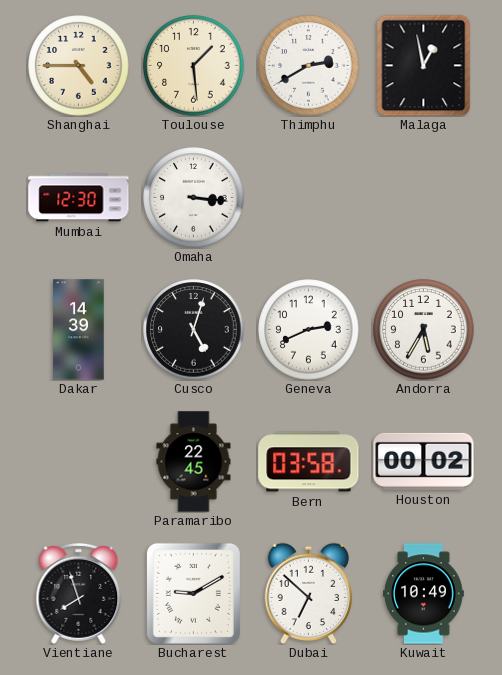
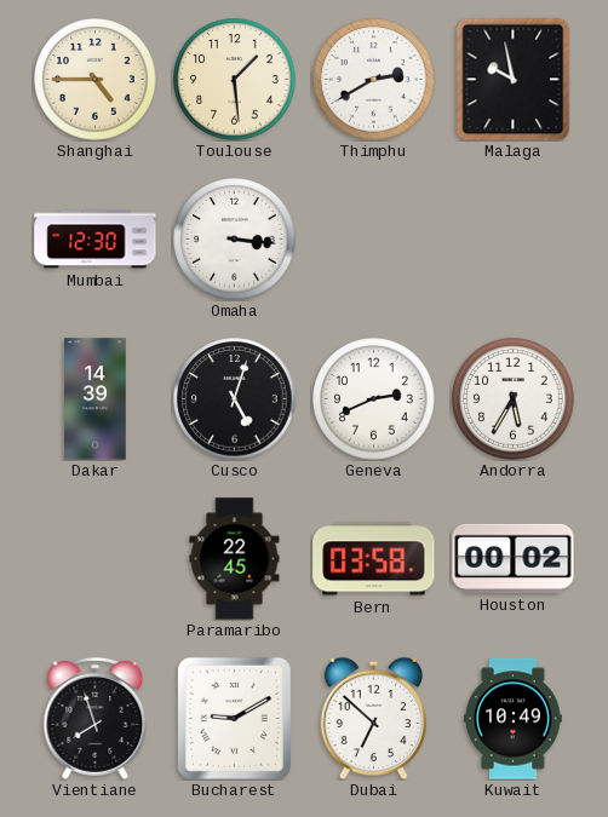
Malaga: 12:58 -> 9:58
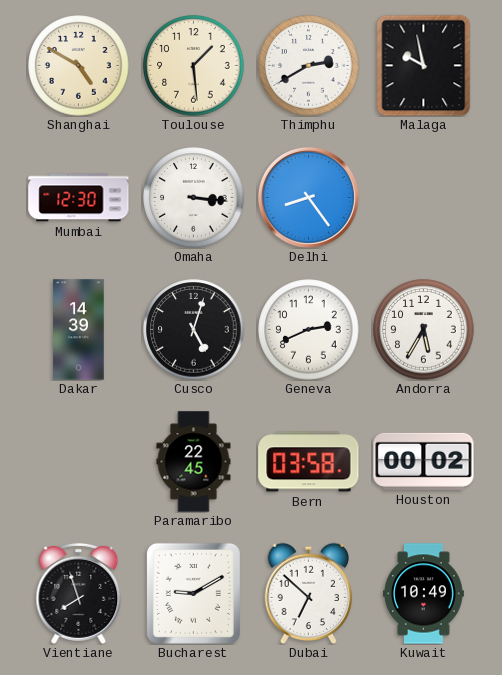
Shanghai: 4:45 -> 4:50
Delhi: none -> 8:24
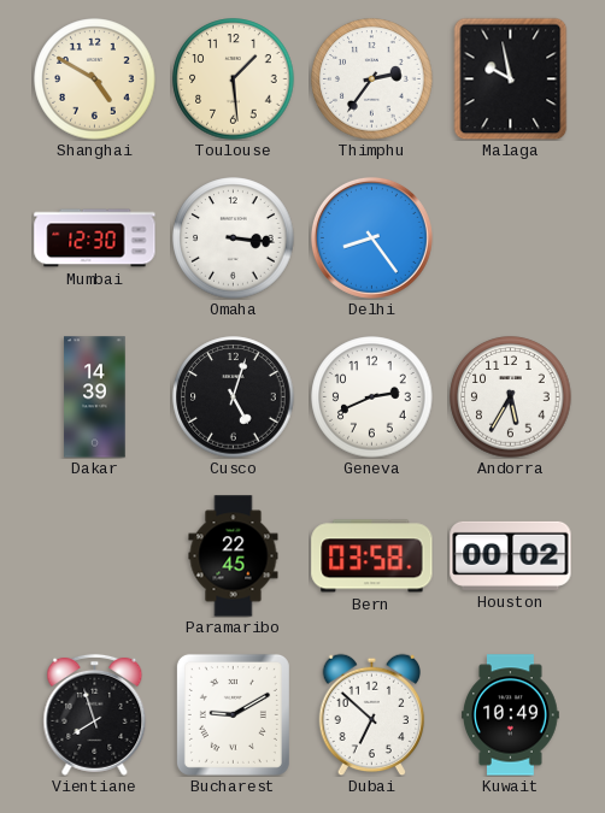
Thimphu: 2:40 -> 2:36
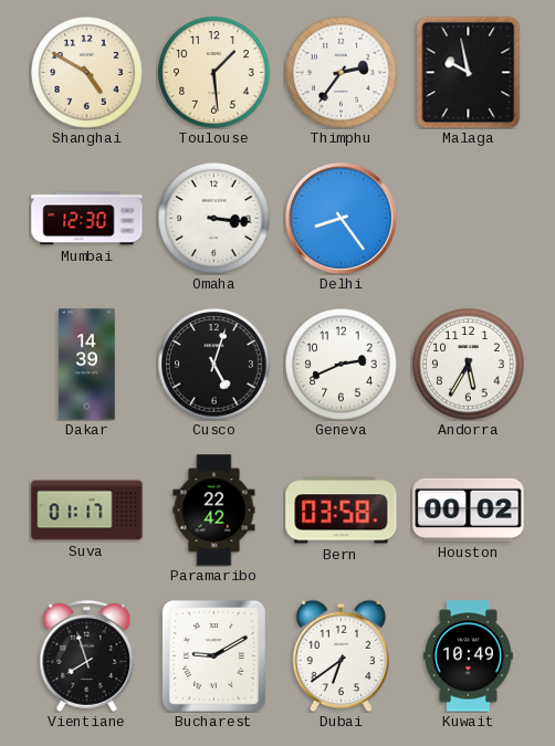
Suva: none -> 01:17
Paramaribo: 22:45 -> 22:42
Dubai: 6:52 -> 6:39
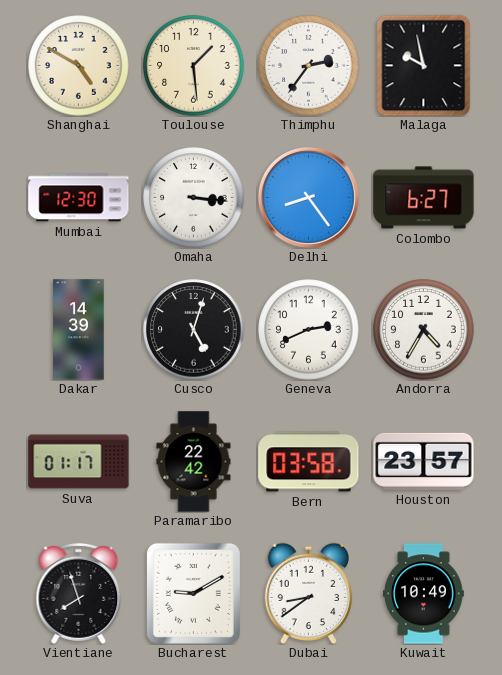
Colombo: none -> 6:27
Andorra: 5:35 -> 4:35
Houston: 00:02 -> 23:57
Dubai: 6:39 -> 8:39
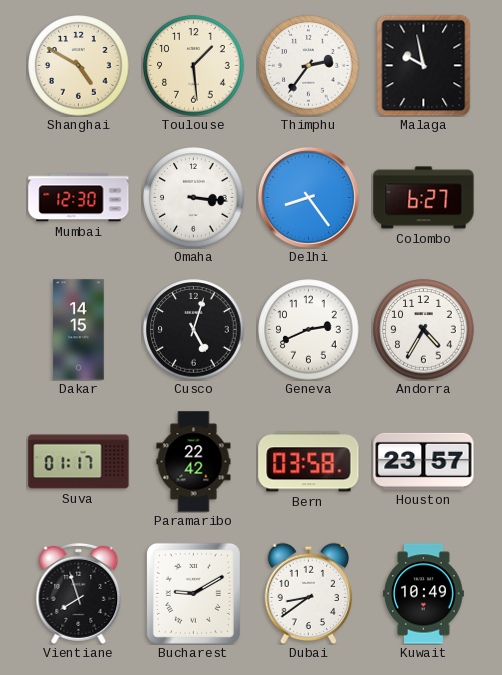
Dakar: 14:39 -> 14:15
